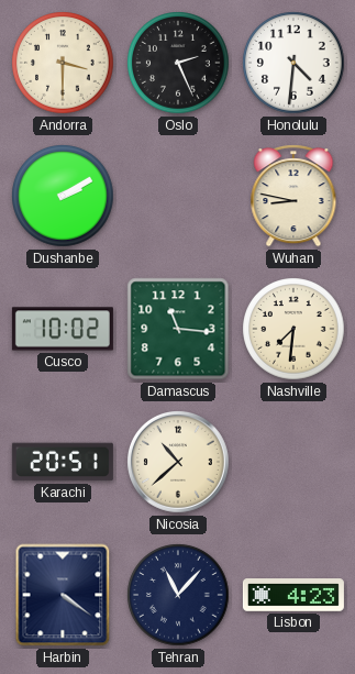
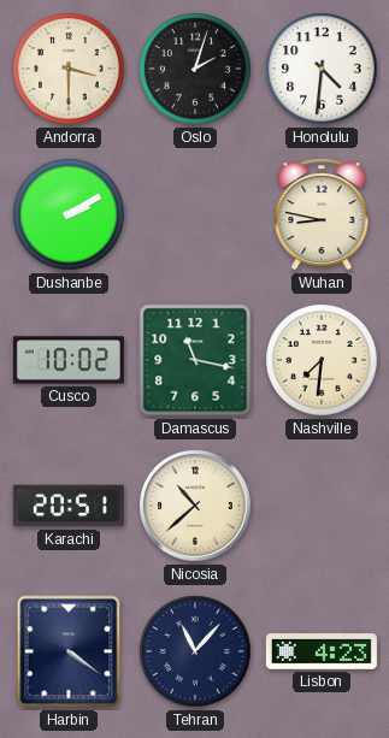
Oslo: 2:26 -> 2:03
Damascus: 11:16 -> 11:17
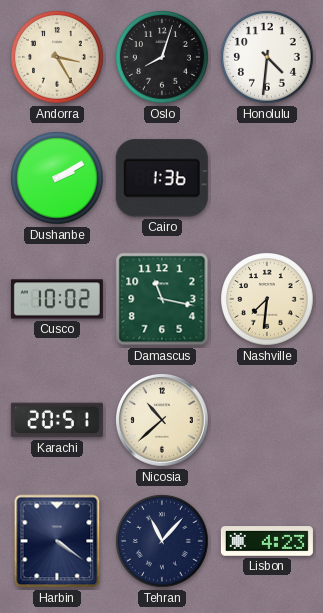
Andorra: 3:30 -> 3:25
Oslo: 2:03 -> 8:03
Cairo: none -> 1:36
Wuhan: 8:47 -> none
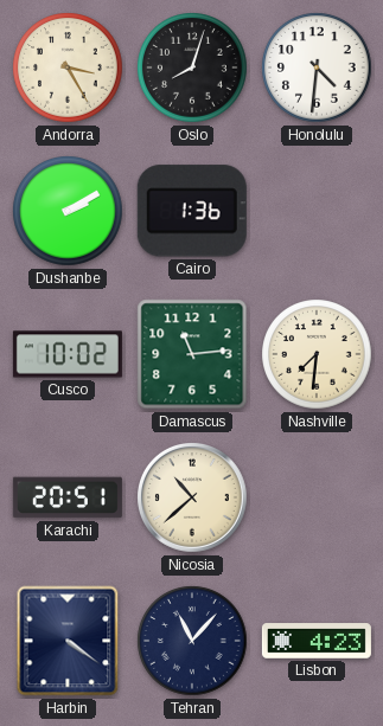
Damascus: 11:17 -> 11:14
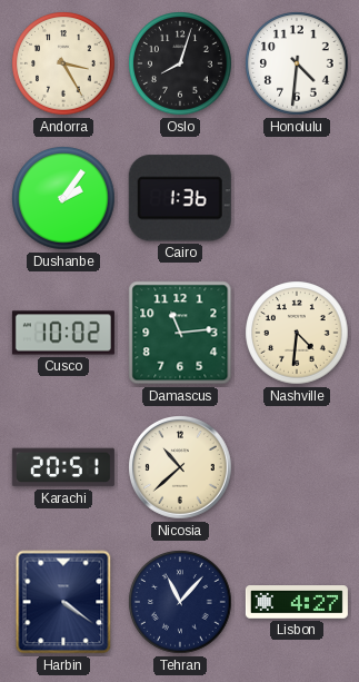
Dushanbe: 2:10 -> 2:06
Nashville: 7:31 -> 4:31
Lisbon: 4:23 -> 4:27
